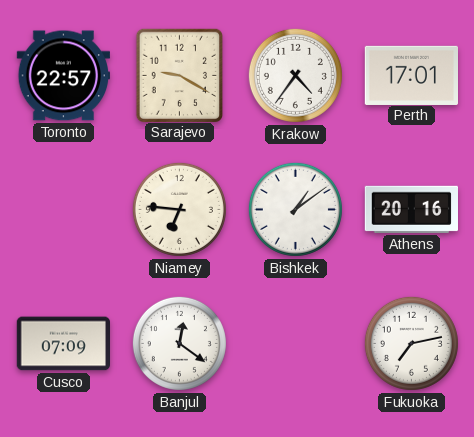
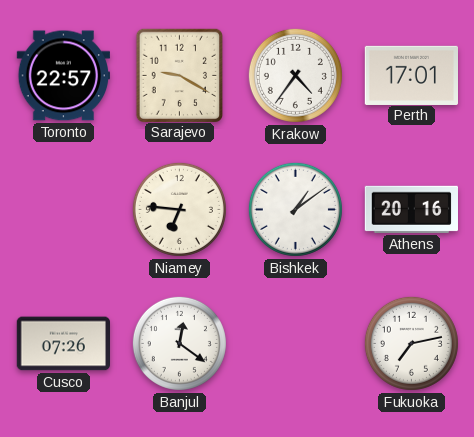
Cusco: 07:09 -> 07:26
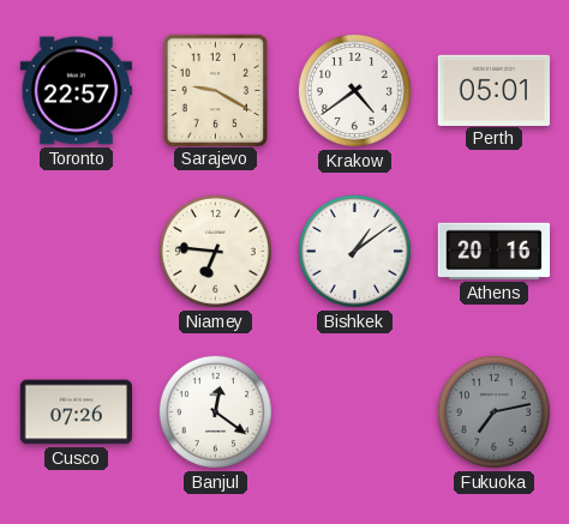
Krakow: 4:36 -> 4:39
Perth: 17:01 -> 05:01
Fukuoka dial: white -> grey
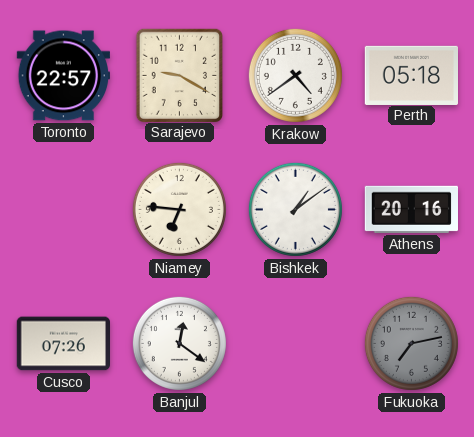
Perth: 05:01 -> 05:18
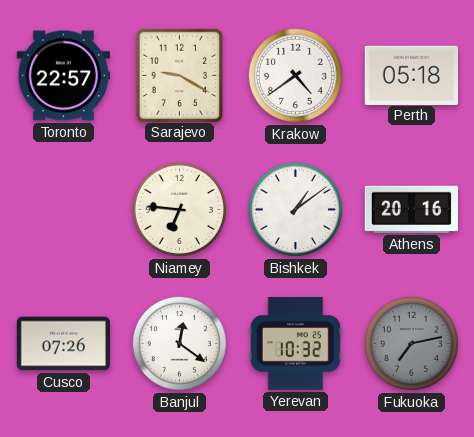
Yerevan: none -> 10:32
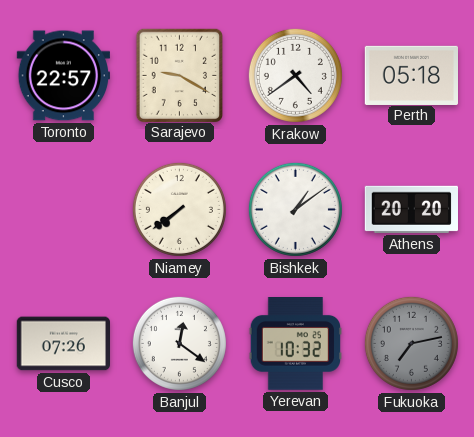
Niamey: 6:46 -> 7:39
Athens: 20:16 -> 20:20
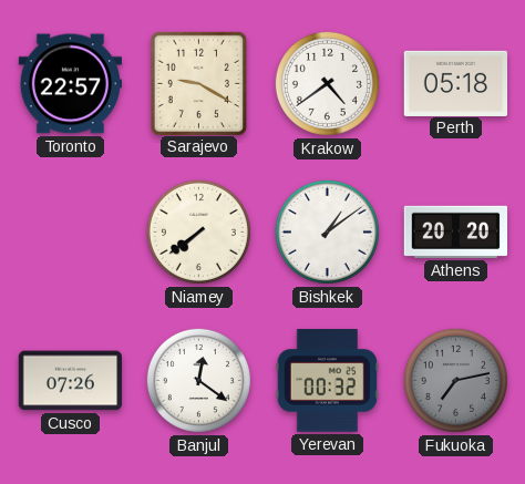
Yerevan: 10:32 -> 00:32
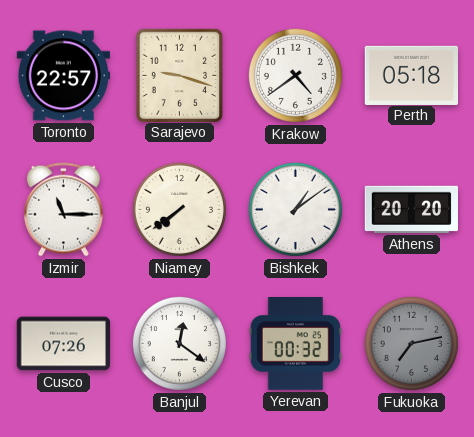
Sarajevo: 9:20 -> 9:18
Izmir: none -> 11:15
